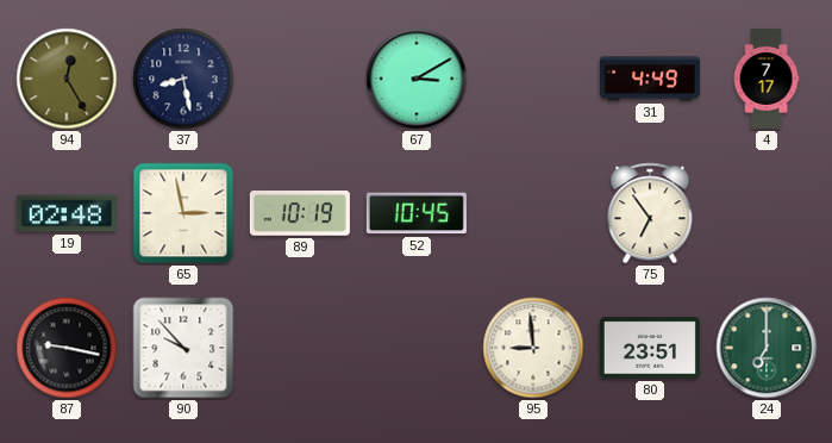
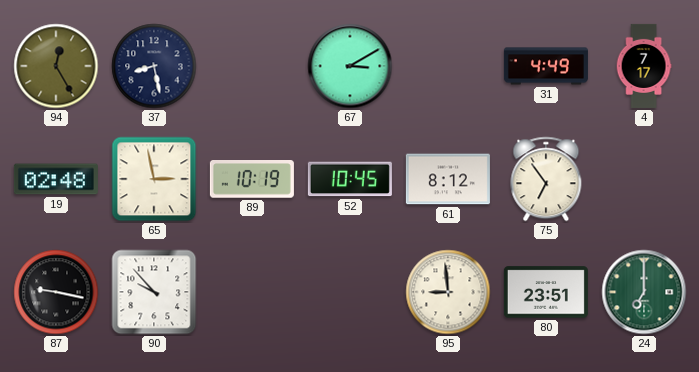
61: none -> 8:12
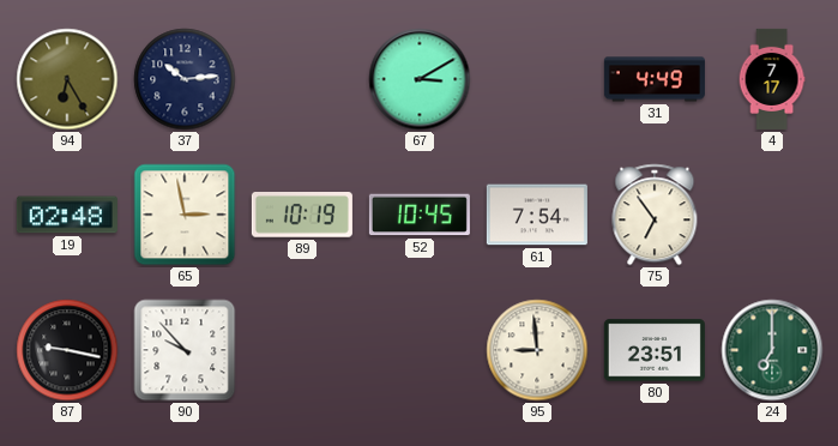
94: 12:25 -> 6:25
37: 8:28 -> 10:14
61: 8:12 -> 7:54
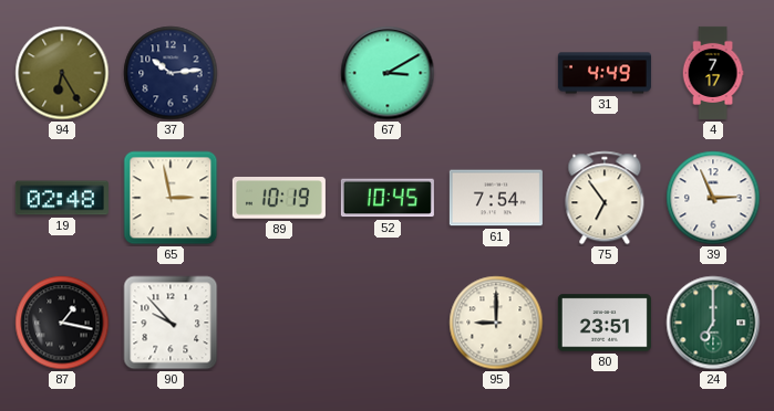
39: none -> 2:56
87: 9:17 -> 1:17
95: 8:59 -> 9:00
